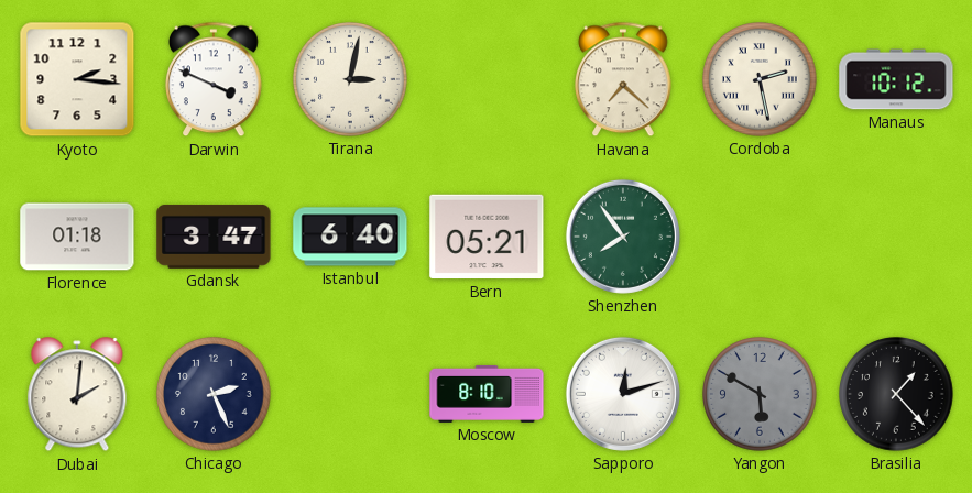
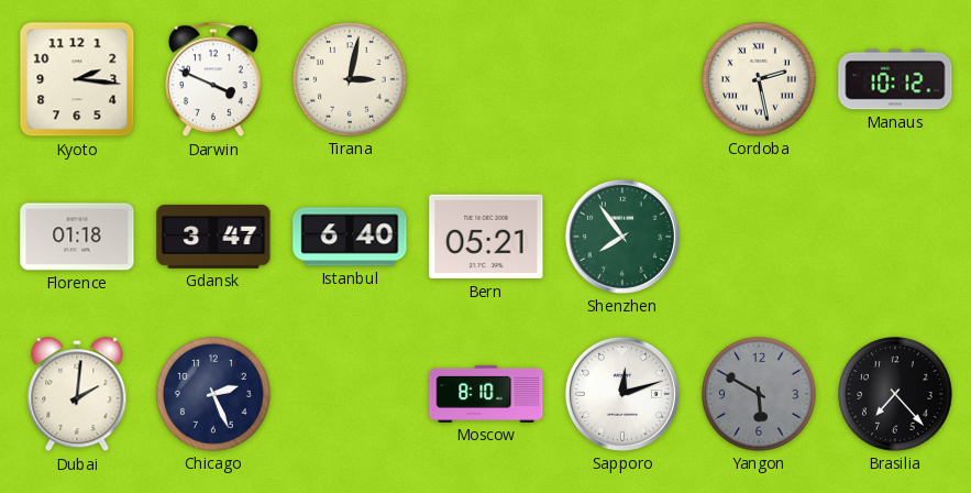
Havana: 7:22 -> none
Brasilia: 1:23 -> 7:23
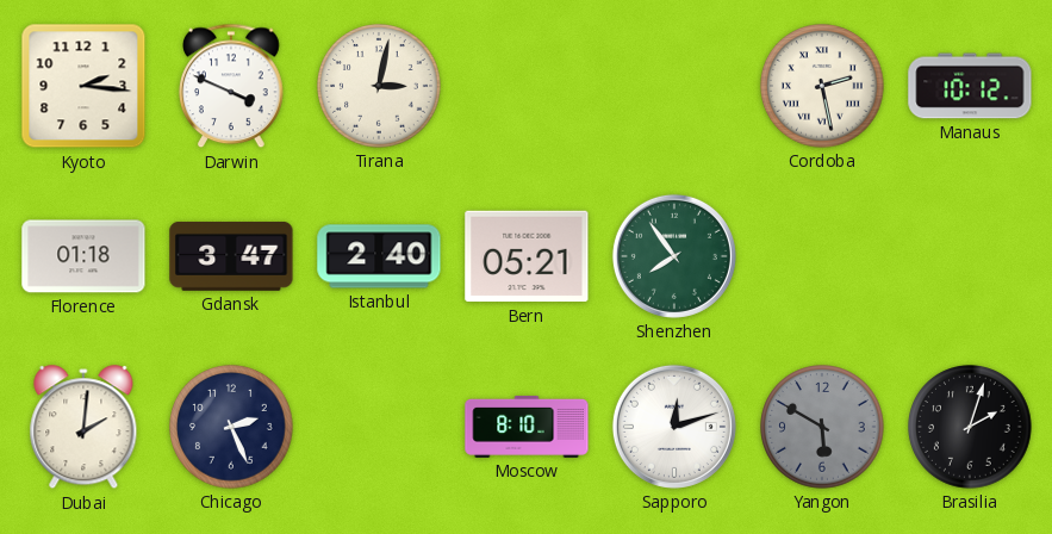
Istanbul: 6:40 -> 2:40
Brasilia: 7:23 -> 2:03
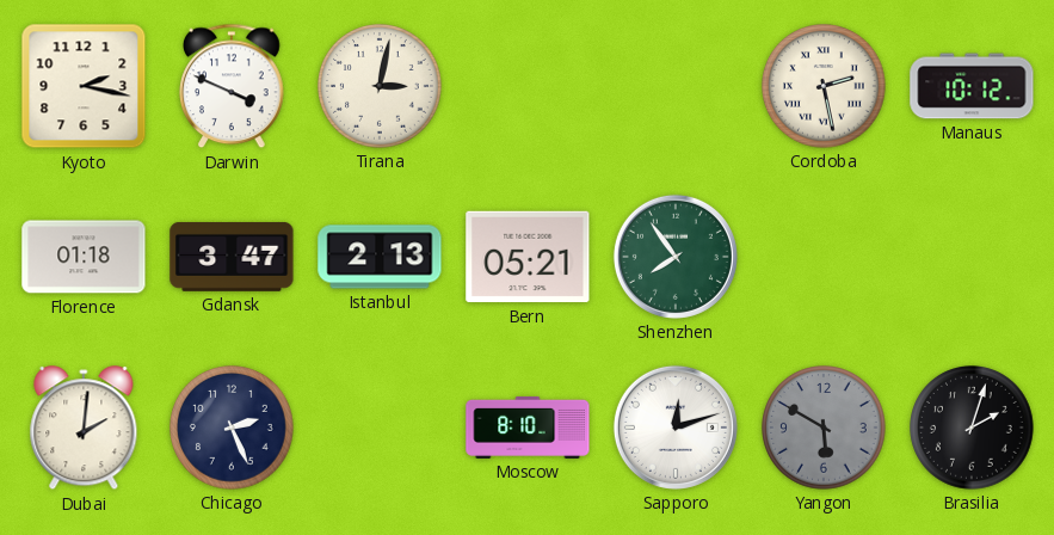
Kyoto: 2:16 -> 2:17
Istanbul: 2:40 -> 2:13
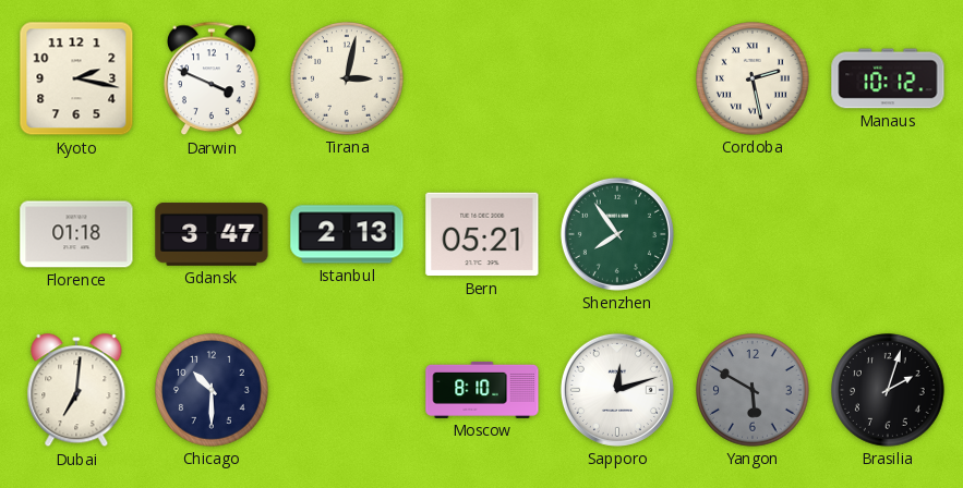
Dubai: 2:01 -> 7:01
Chicago: 2:26 -> 10:30
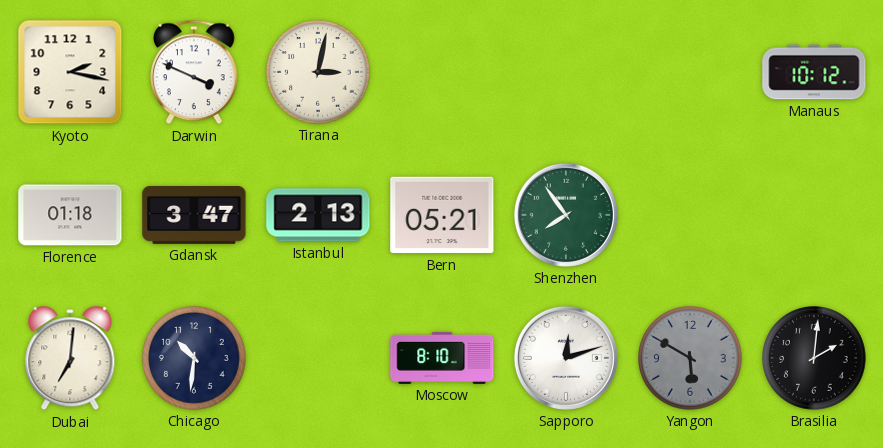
Cordoba: 2:28 -> none
Chicago: 10:30 -> 10:31
Brasilia: 2:03 -> 2:01
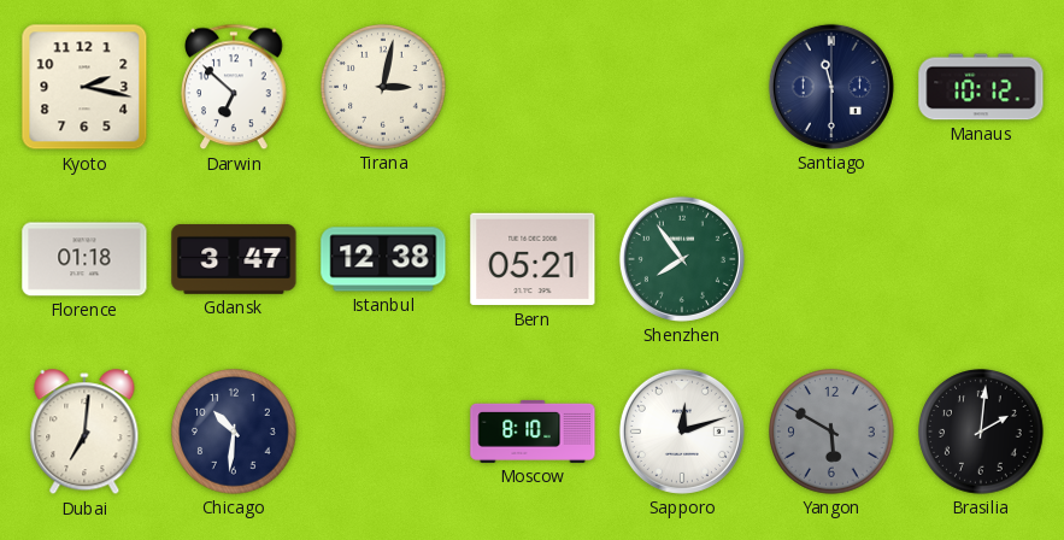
Darwin: 3:49 -> 6:52
Santiago: none -> 11:30
Istanbul: 2:13 -> 12:38
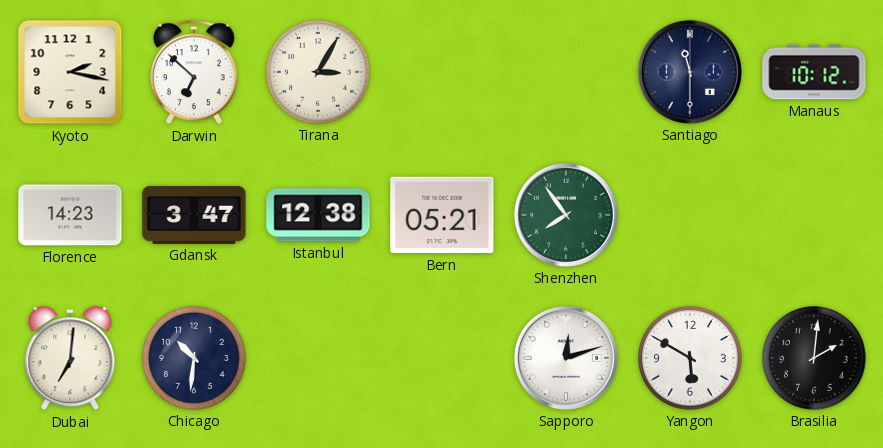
Tirana: 3:02 -> 3:05
Florence: 01:18 -> 14:23
Moscow: 8:10 -> none
Yangon dial: grey -> white
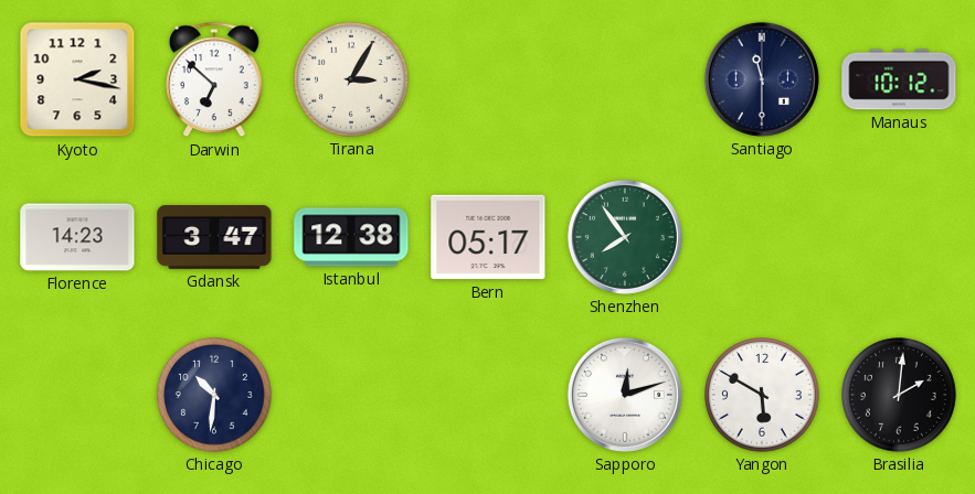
Bern: 05:21 -> 05:17
Dubai: 7:01 -> none
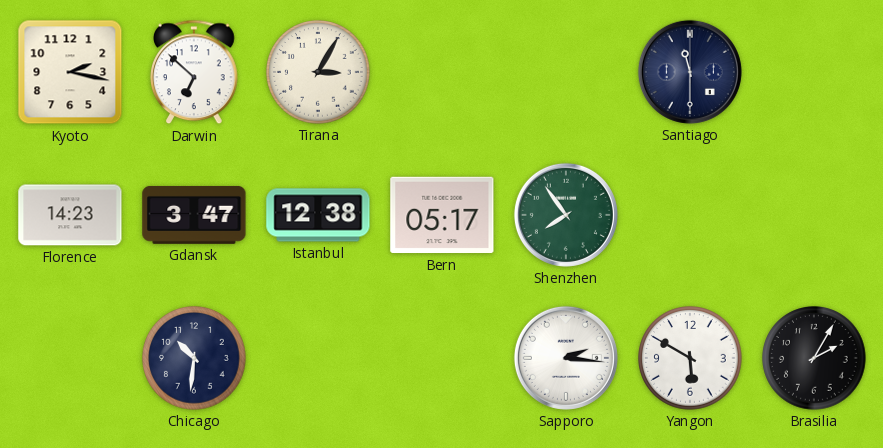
Manaus: 10:12 -> none
Sapporo: 12:12 -> 2:16
Brasilia: 2:01 -> 2:05
